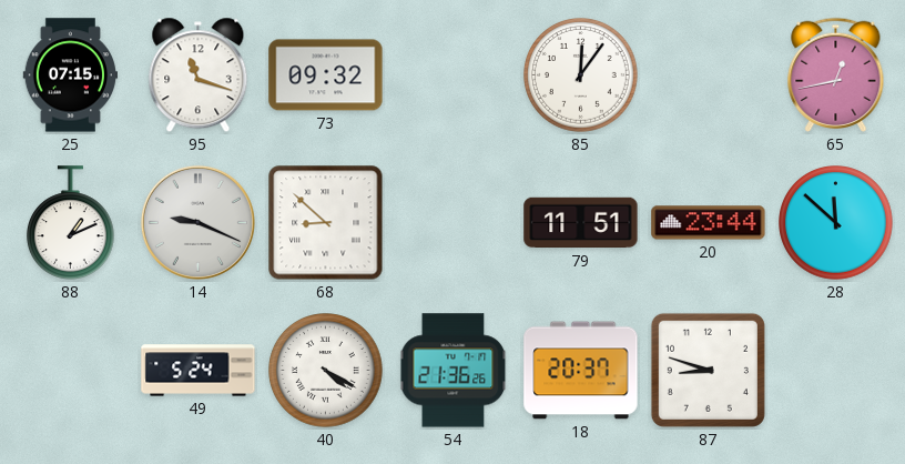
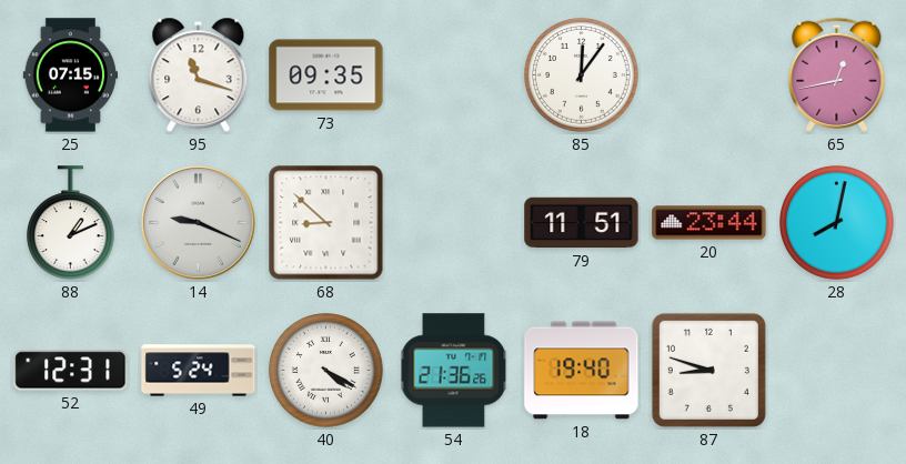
73: 09:32 -> 09:35
28: 11:52 -> 8:02
52: none -> 12:31
18: 20:37 -> 19:40
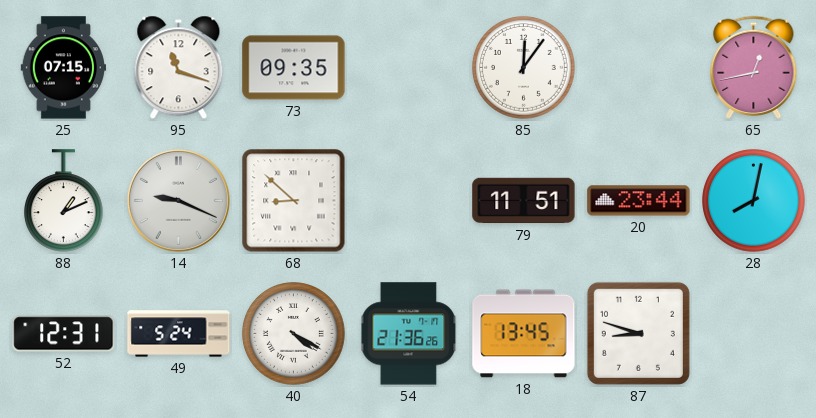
18: 19:40 -> 13:45
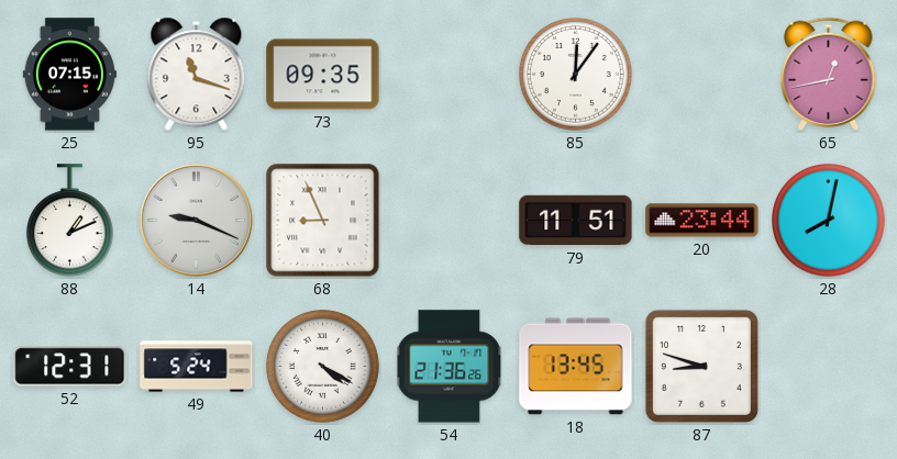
68: 8:52 -> 8:56
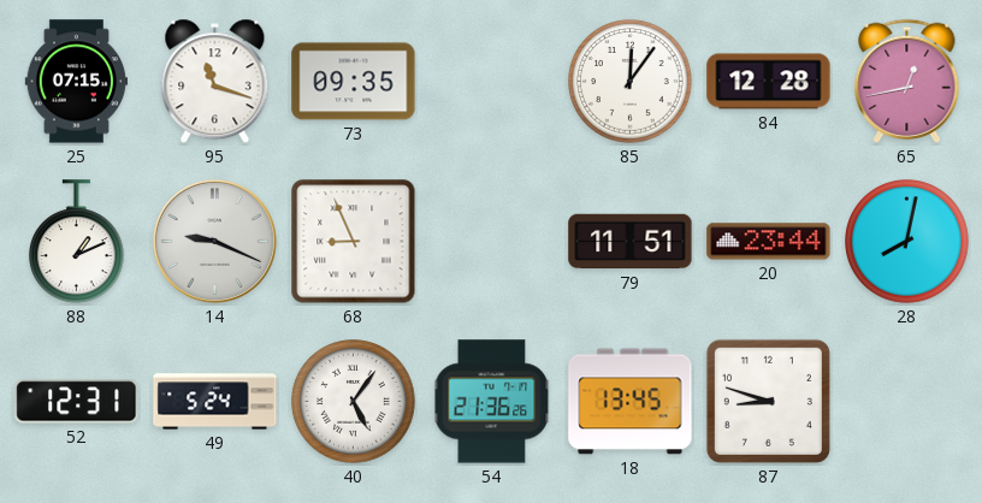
84: none -> 12:28
40: 4:20 -> 5:06
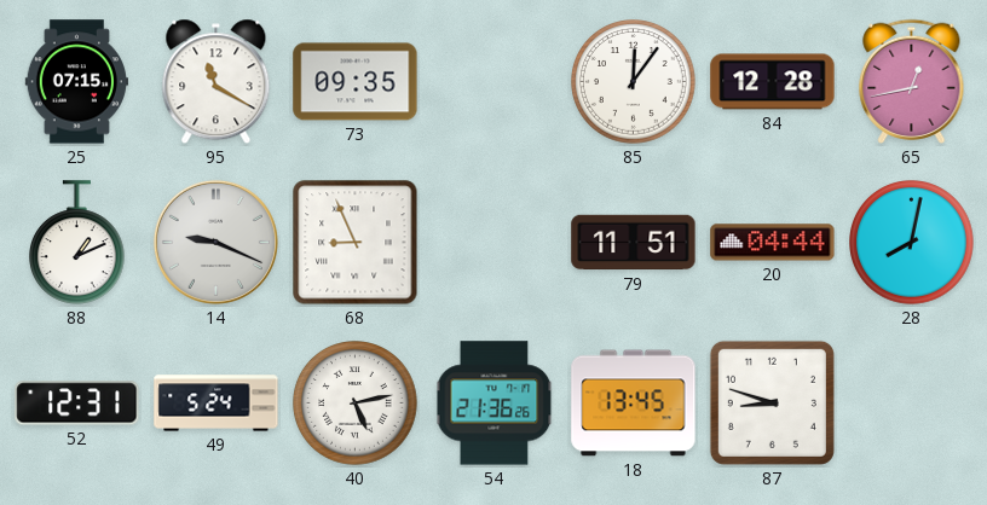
95: 11:18 -> 11:20
20: 23:44 -> 04:44
40: 5:06 -> 5:13
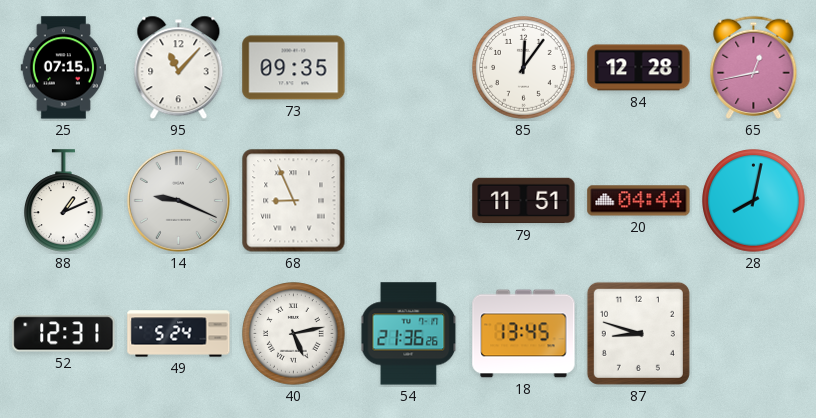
95: 11:20 -> 11:07
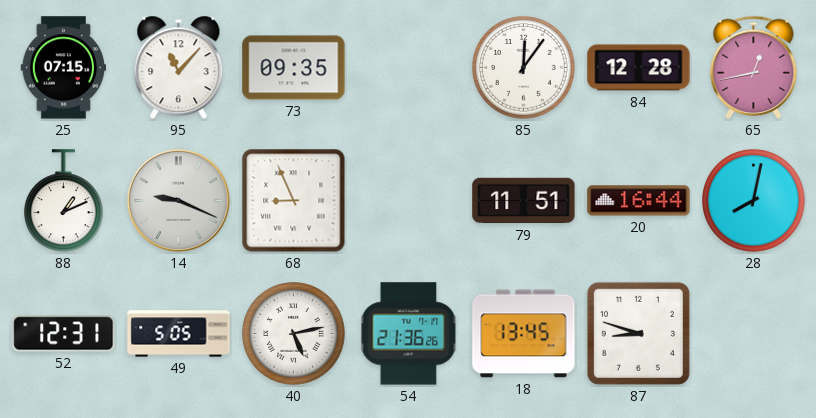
20: 04:44 -> 16:44
49: 5:24 -> 5:05
